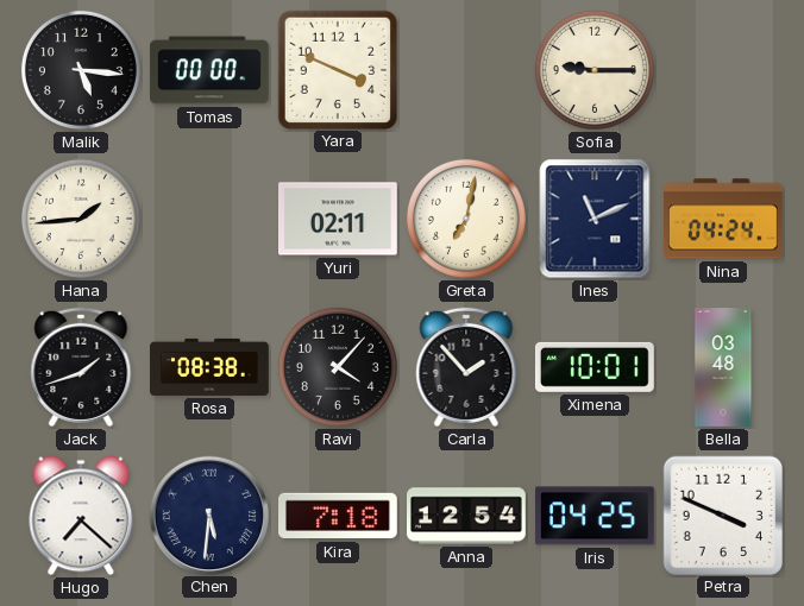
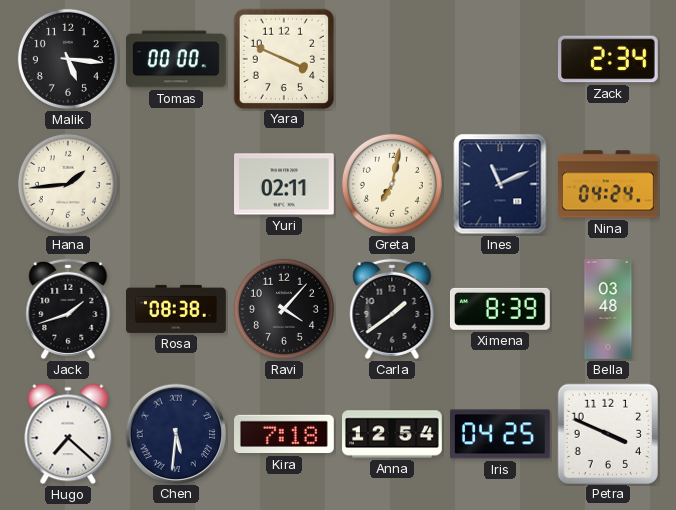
Sofia: 9:15 -> none
Zack: none -> 2:34
Carla: 1:53 -> 1:39
Ximena: 10:01 -> 8:39
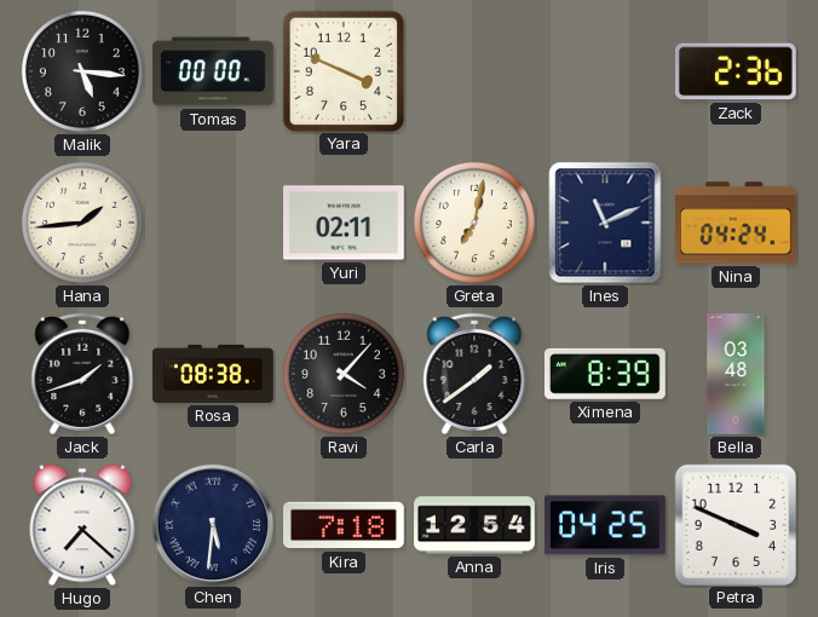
Zack: 2:34 -> 2:36
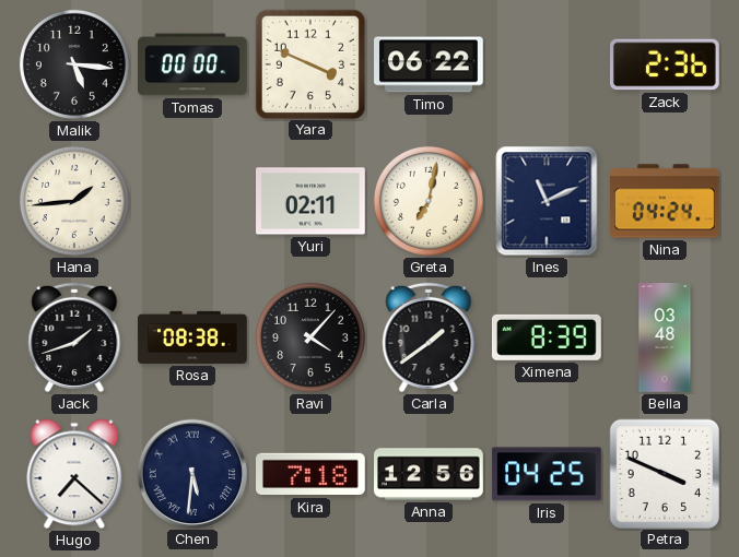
Timo: none -> 06:22
Anna: 12:54 -> 12:56
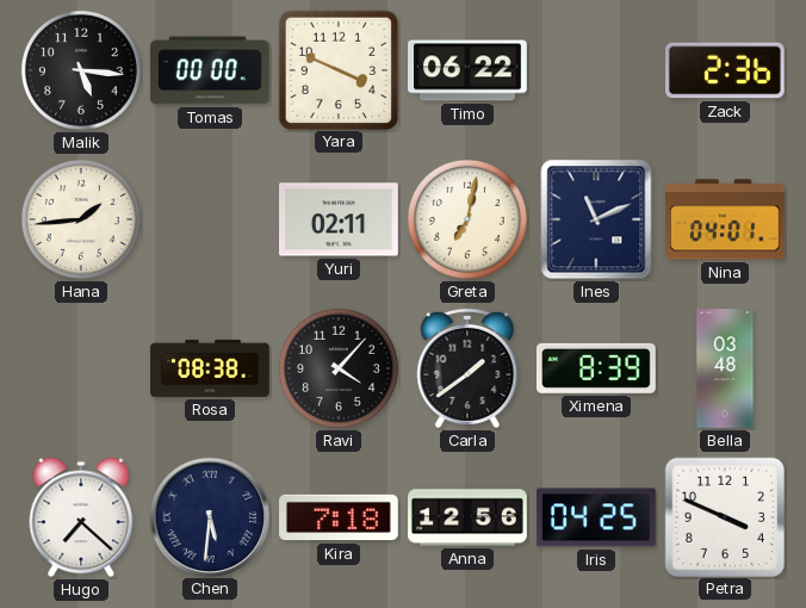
Nina: 04:24 -> 04:01
Jack: 1:42 -> none
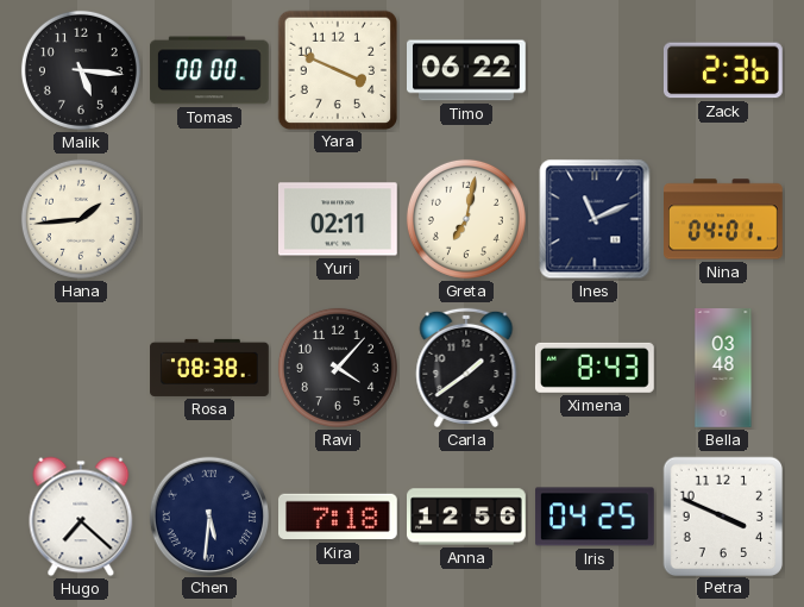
Ximena: 8:39 -> 8:43
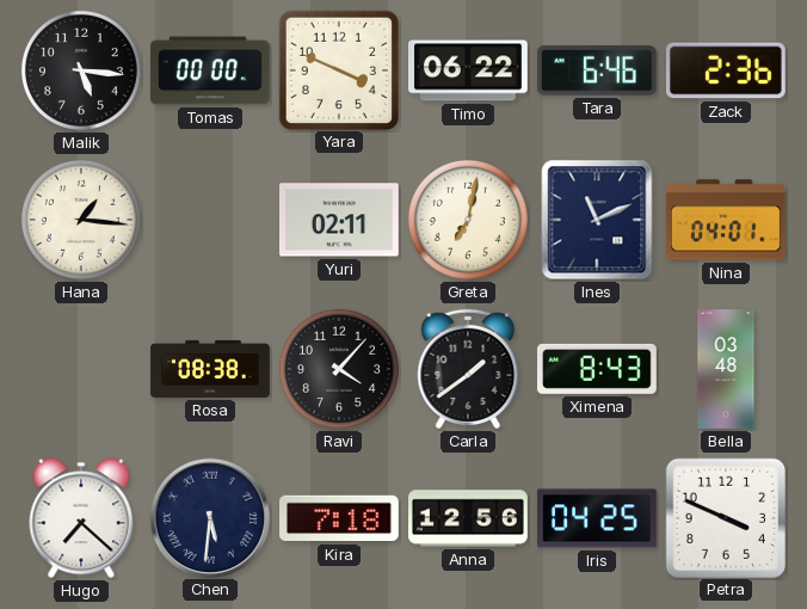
Tara: none -> 6:46
Hana: 1:44 -> 1:16
